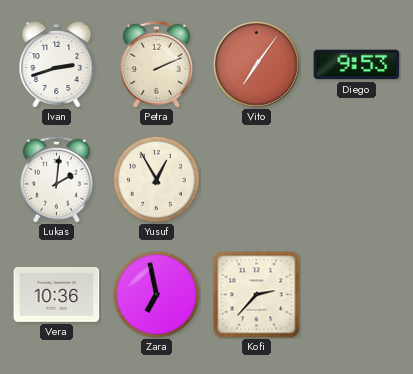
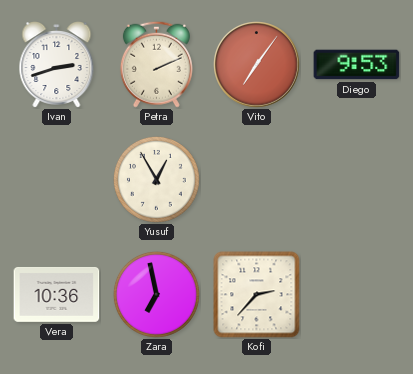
Lukas: 2:01 -> none
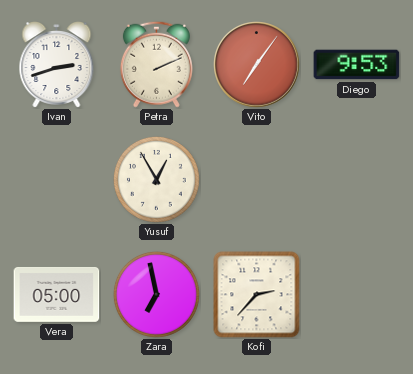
Vera: 10:36 -> 05:00
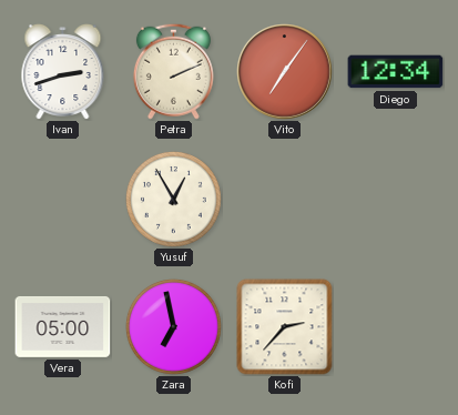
Diego: 9:53 -> 12:34
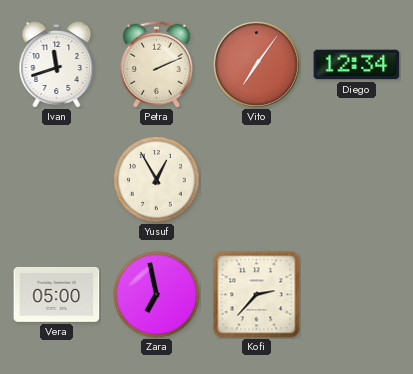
Ivan: 2:42 -> 11:42
